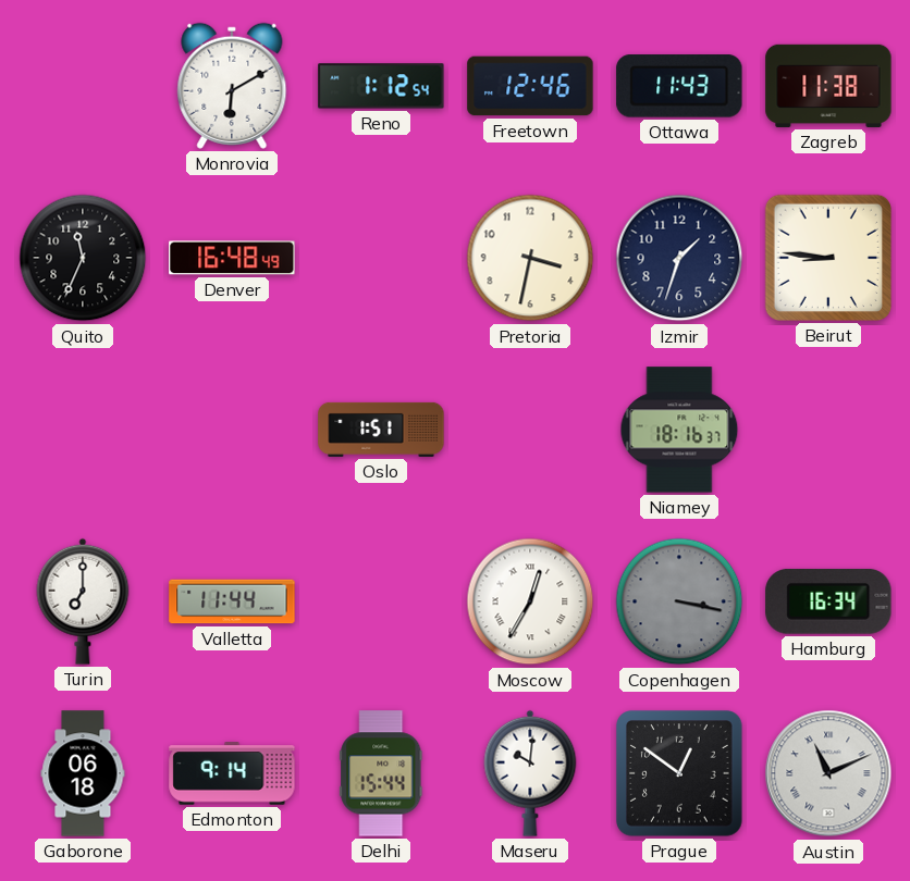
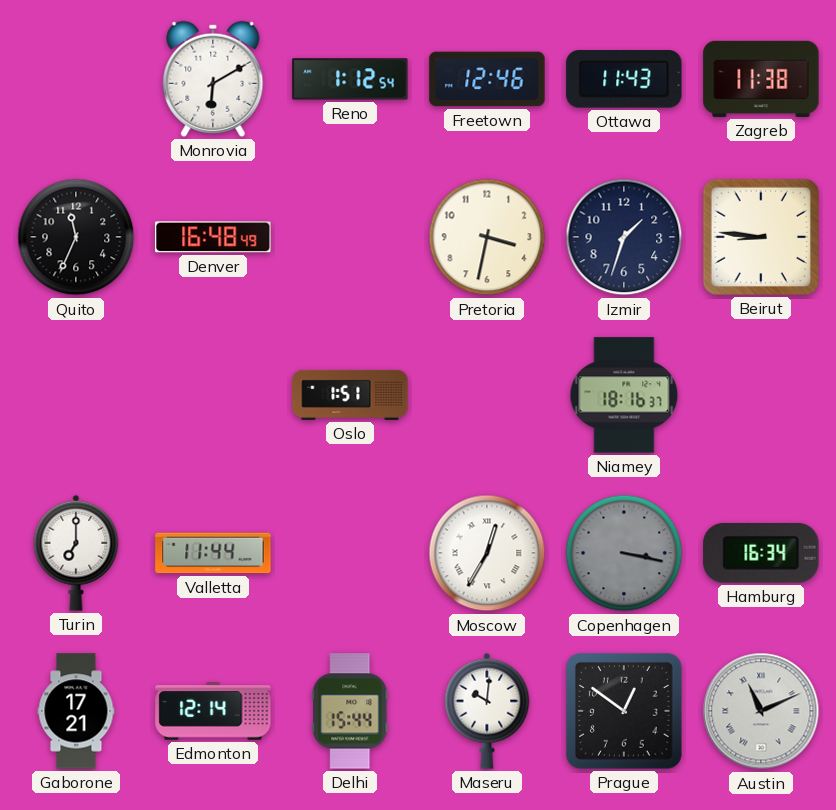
Gaborone: 06:18 -> 17:21
Edmonton: 9:14 -> 12:14
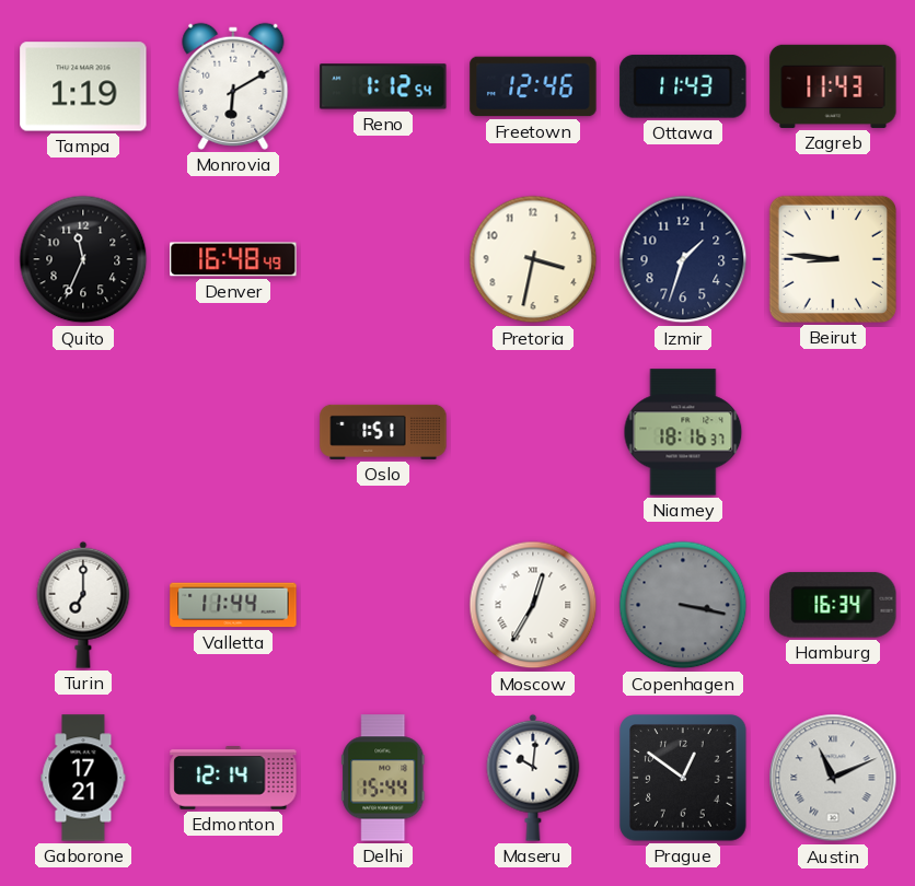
Tampa: none -> 1:19
Zagreb: 11:38 -> 11:43
